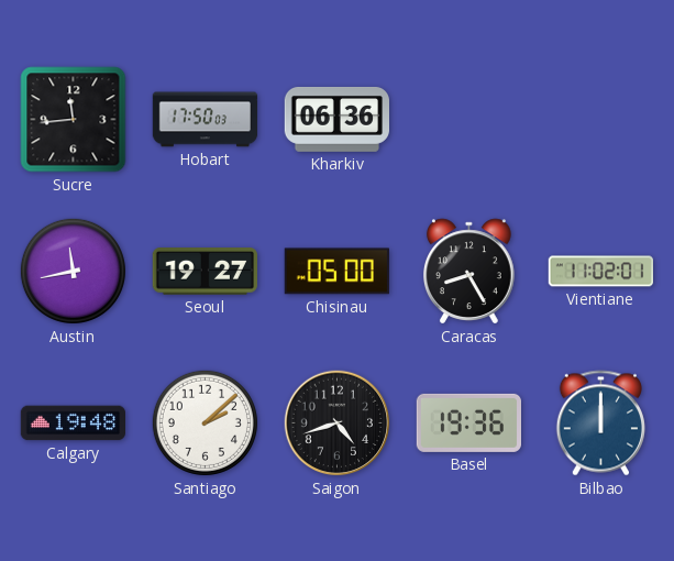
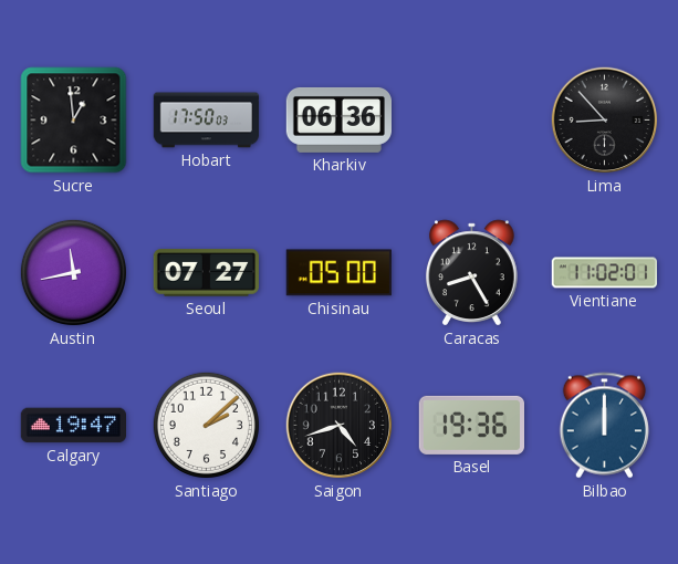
Sucre: 11:44 -> 12:59
Lima: none -> 8:53
Seoul: 19:27 -> 07:27
Calgary: 19:48 -> 19:47
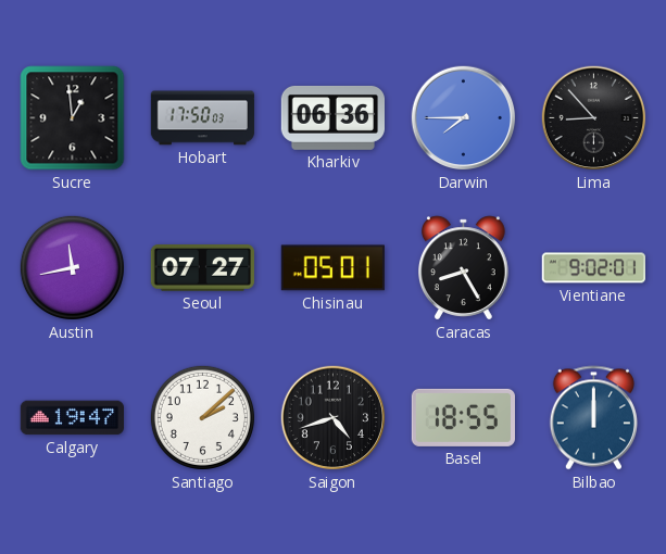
Darwin: none -> 7:45
Chisinau: 05:00 -> 05:01
Vientiane: 11:02 -> 9:02
Basel: 19:36 -> 18:55
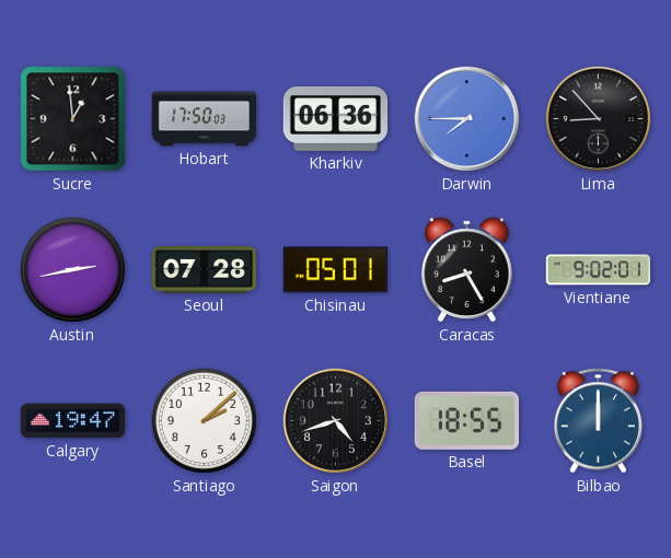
Austin: 11:43 -> 2:43
Seoul: 07:27 -> 07:28
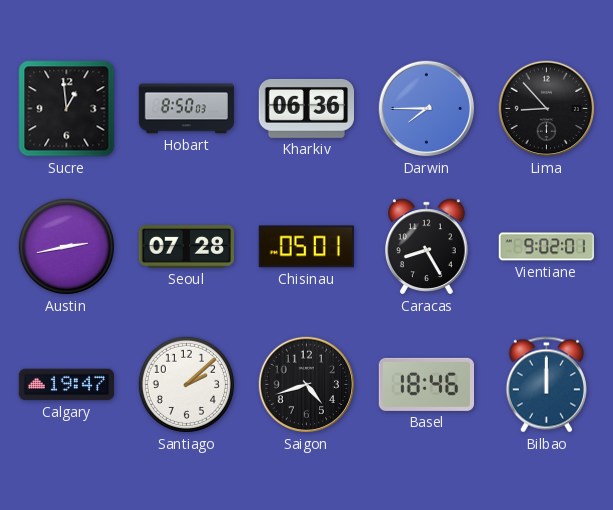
Hobart: 17:50 -> 8:50
Basel: 18:55 -> 18:46
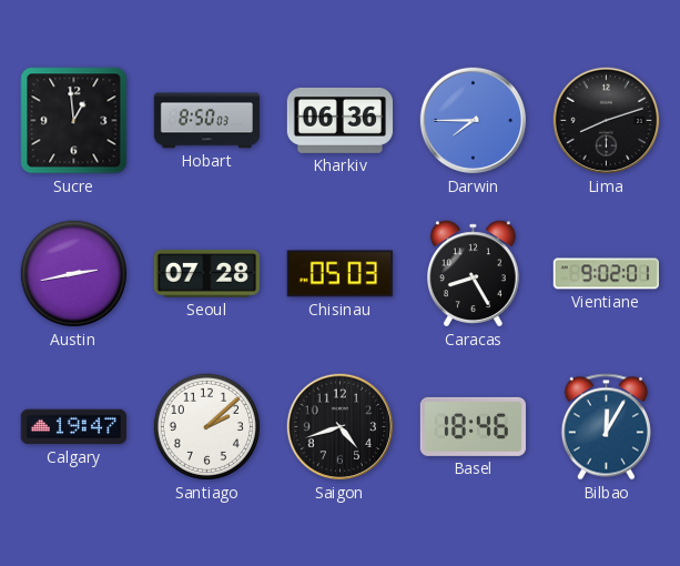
Lima: 8:53 -> 8:12
Chisinau: 05:01 -> 05:03
Bilbao: 12:00 -> 12:05
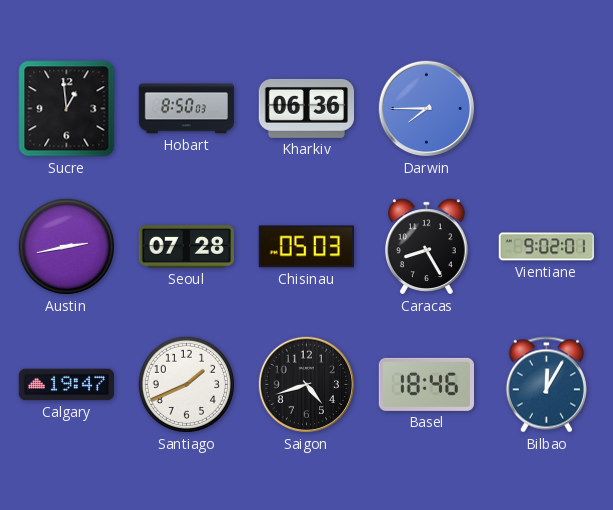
Lima: 8:12 -> none
Santiago: 2:08 -> 1:41
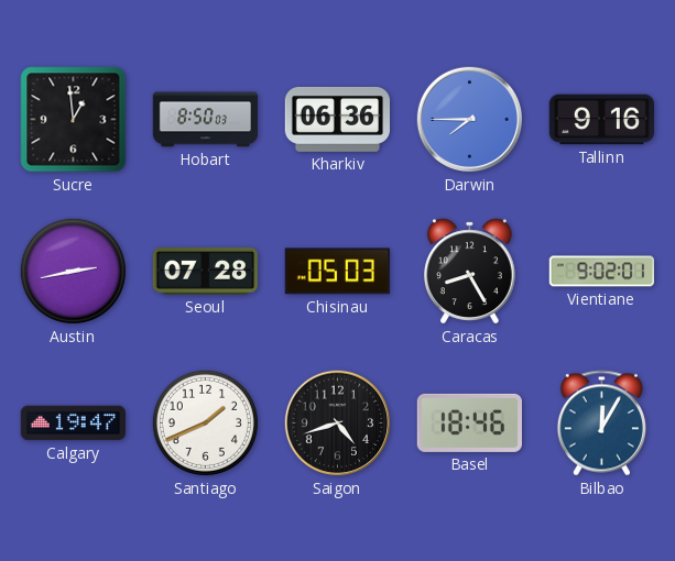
Tallinn: none -> 9:16
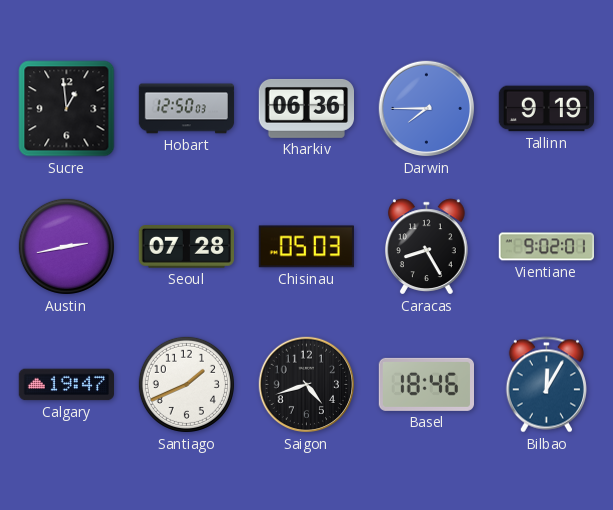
Hobart: 8:50 -> 12:50
Tallinn: 9:16 -> 9:19
